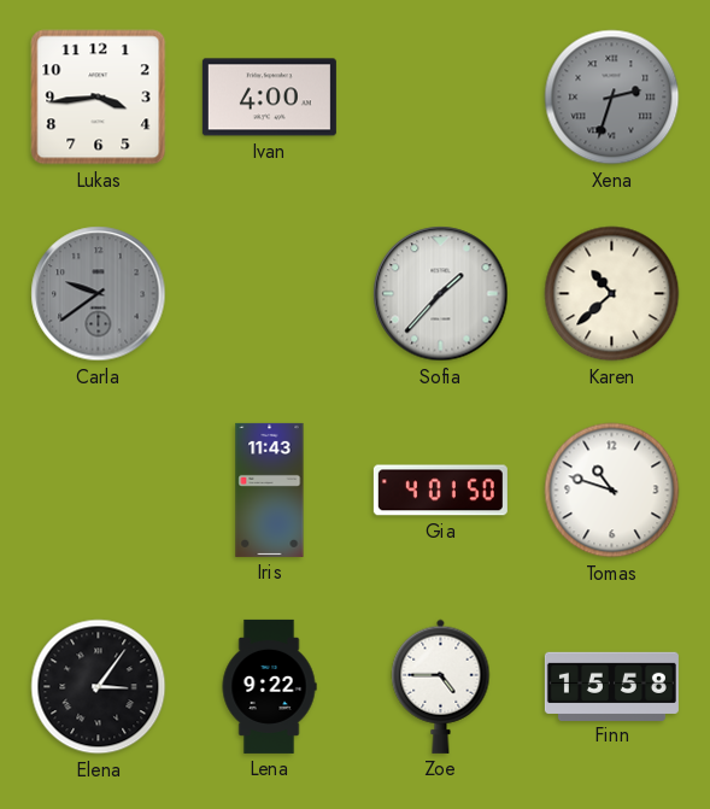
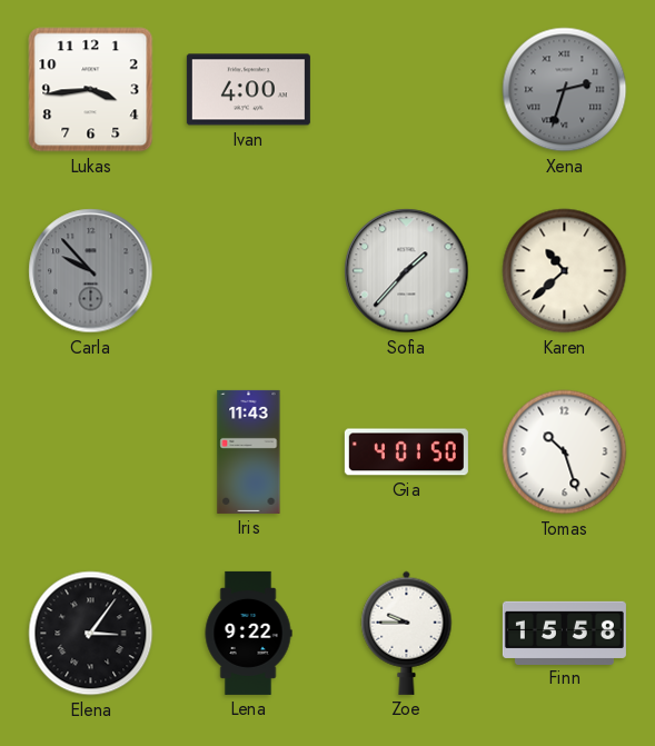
Carla: 9:39 -> 9:53
Tomas: 10:48 -> 10:27
Zoe: 4:45 -> 9:45
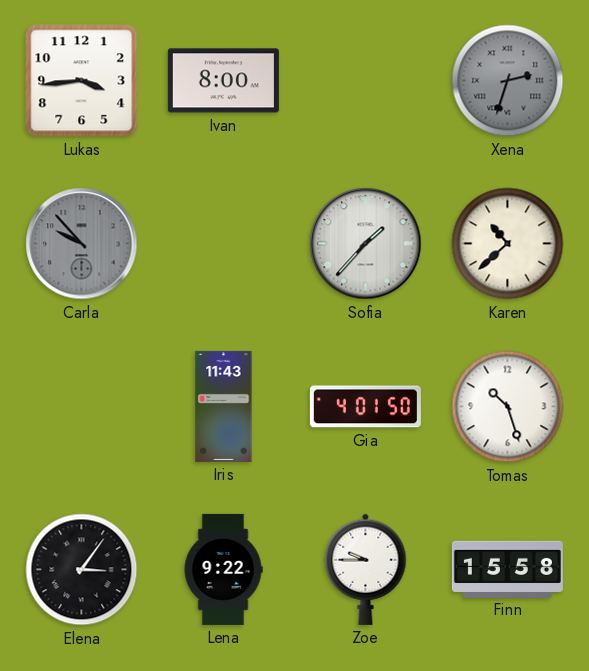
Ivan: 4:00 -> 8:00
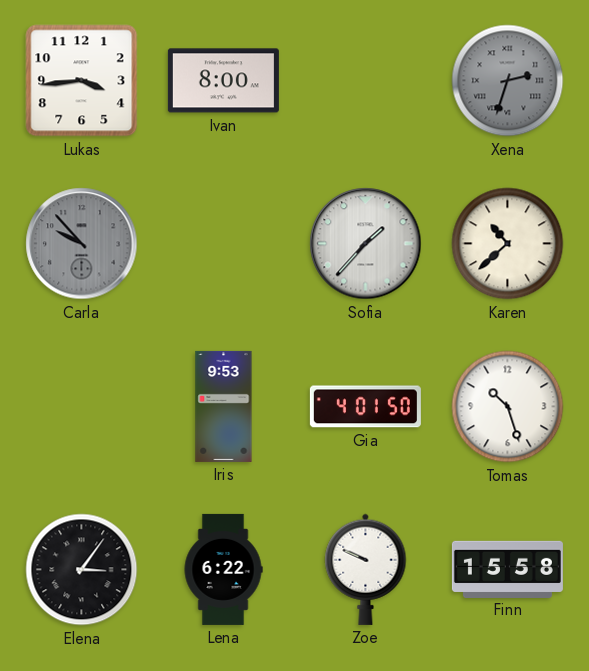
Iris: 11:43 -> 9:53
Lena: 9:22 -> 6:22
Zoe: 9:45 -> 9:49
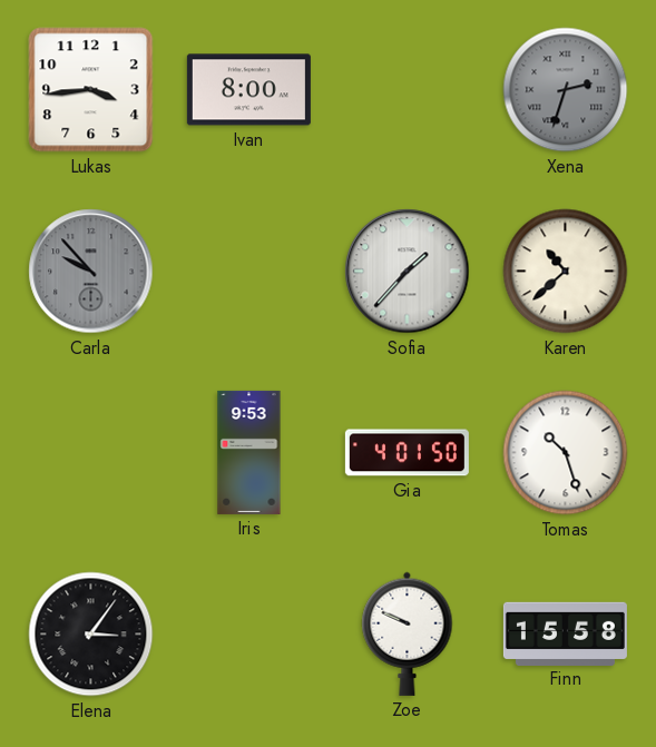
Lena: 6:22 -> none
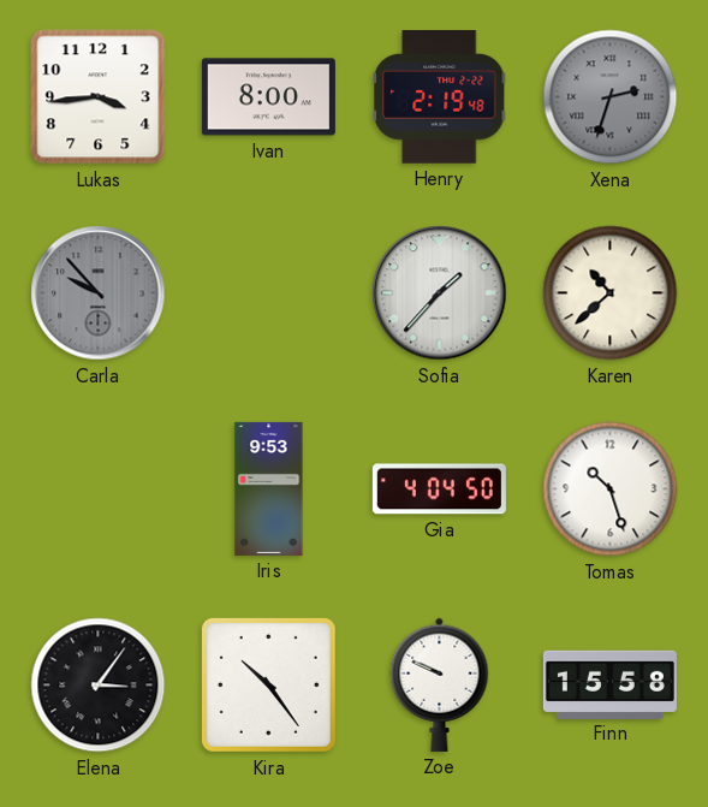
Henry: none -> 2:19
Gia: 4:01 -> 4:04
Kira: none -> 10:24
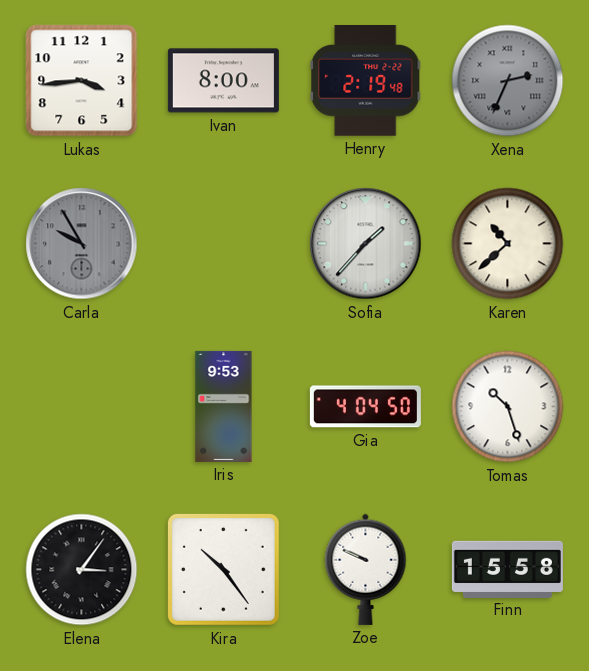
Xena: 2:33 -> 2:34
Carla: 9:53 -> 9:55
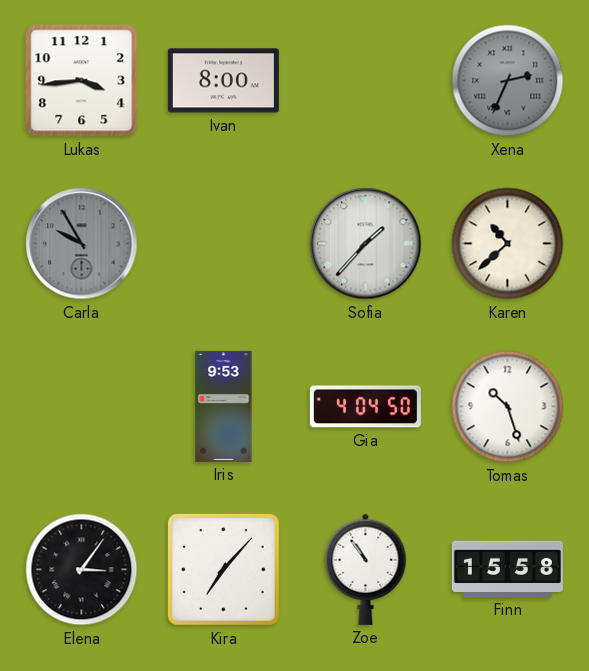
Henry: 2:19 -> none
Kira: 10:24 -> 7:07
Zoe: 9:49 -> 10:54
